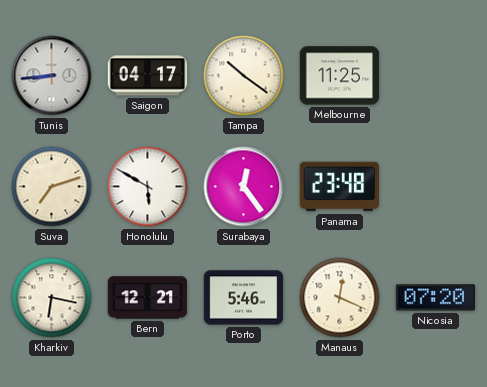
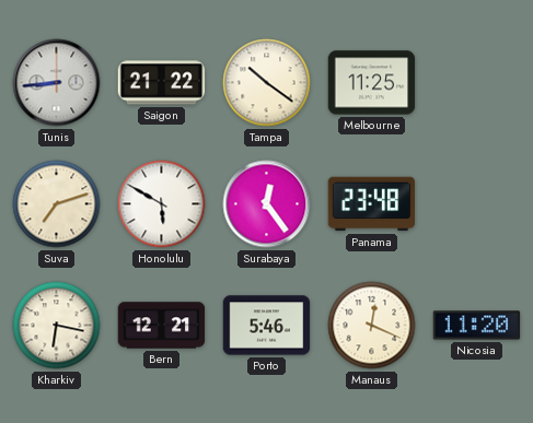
Saigon: 04:17 -> 21:22
Nicosia: 07:20 -> 11:20
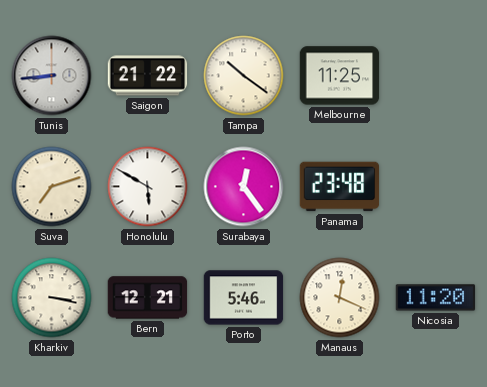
Kharkiv: 6:17 -> 3:17
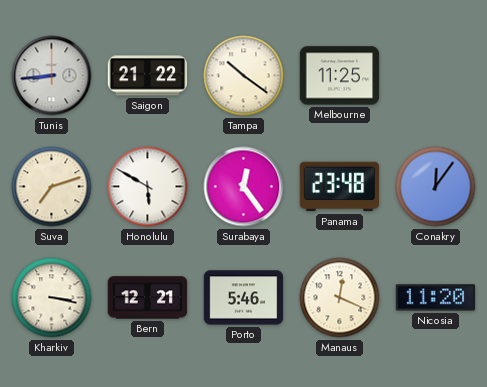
Conakry: none -> 12:06
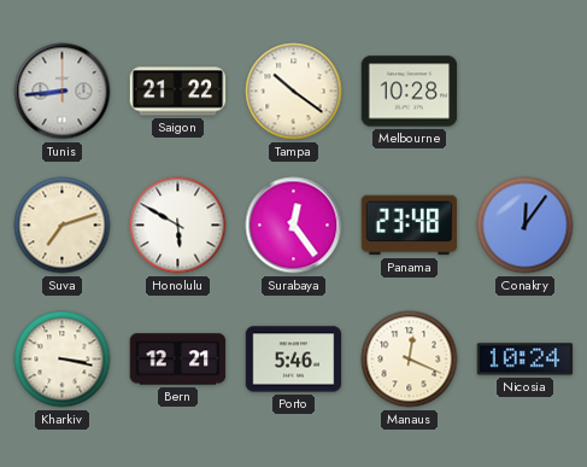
Melbourne: 11:25 -> 10:28
Nicosia: 11:20 -> 10:24
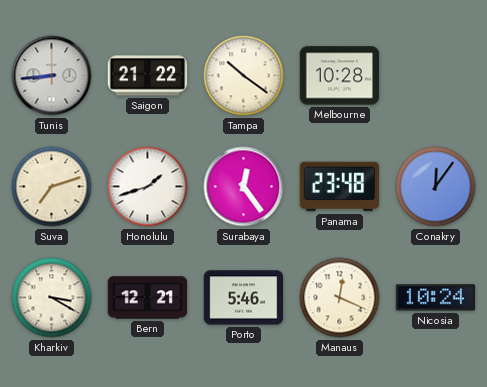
Honolulu: 5:50 -> 1:42
Kharkiv: 3:17 -> 3:20
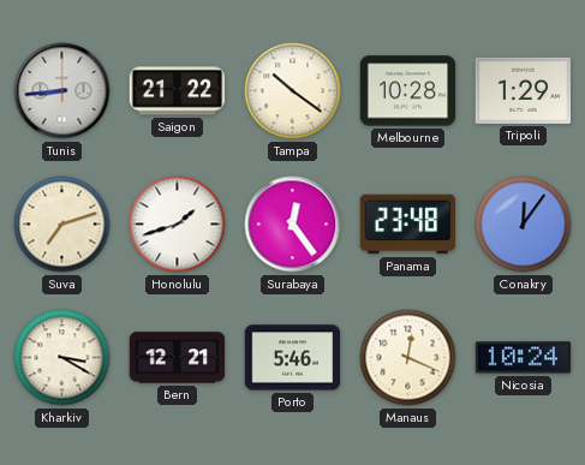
Tripoli: none -> 1:29
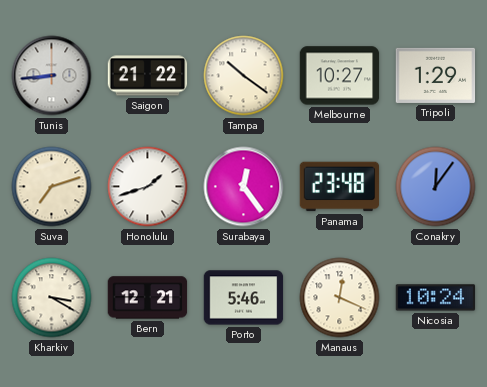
Melbourne: 10:28 -> 10:27
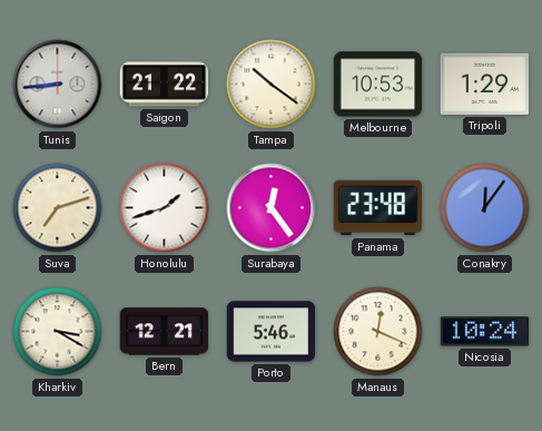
Melbourne: 10:27 -> 10:53
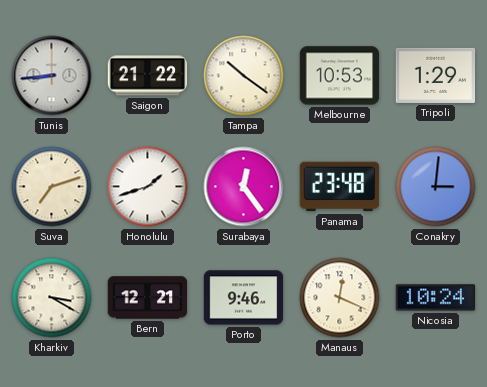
Conakry: 12:06 -> 3:01
Porto: 5:46 -> 9:46
